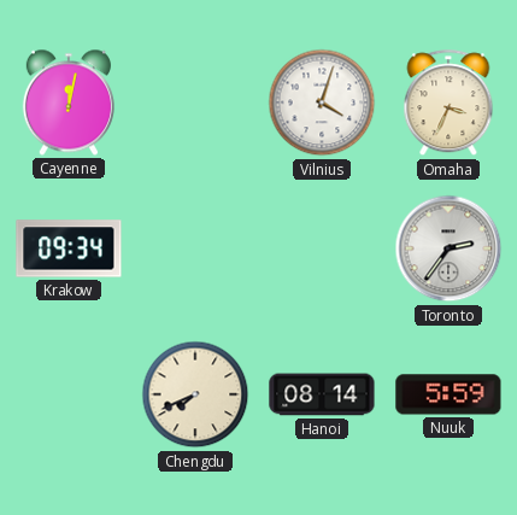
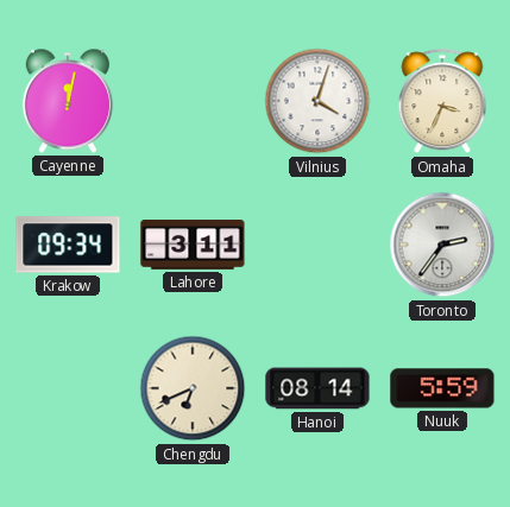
Lahore: none -> 3:11
Chengdu: 7:41 -> 6:41
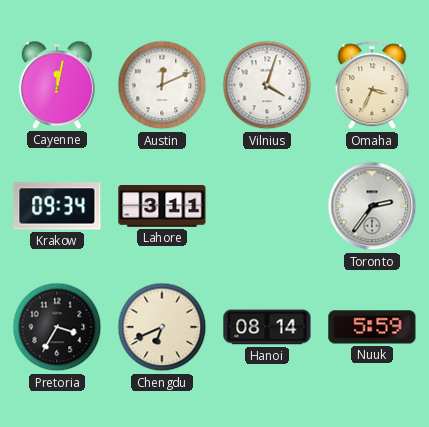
Austin: none -> 12:11
Pretoria: none -> 3:35
